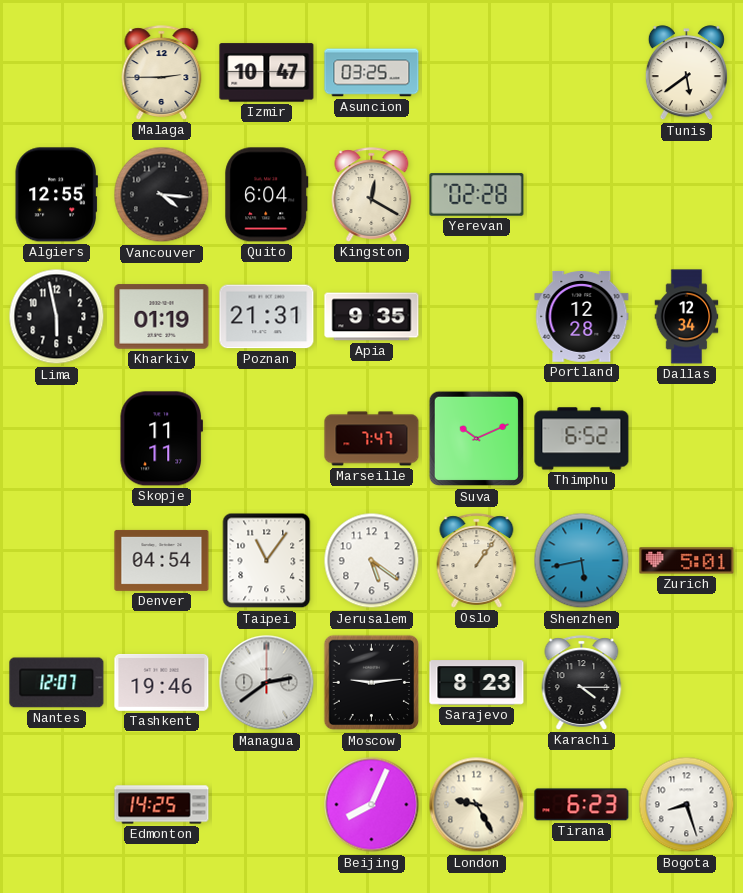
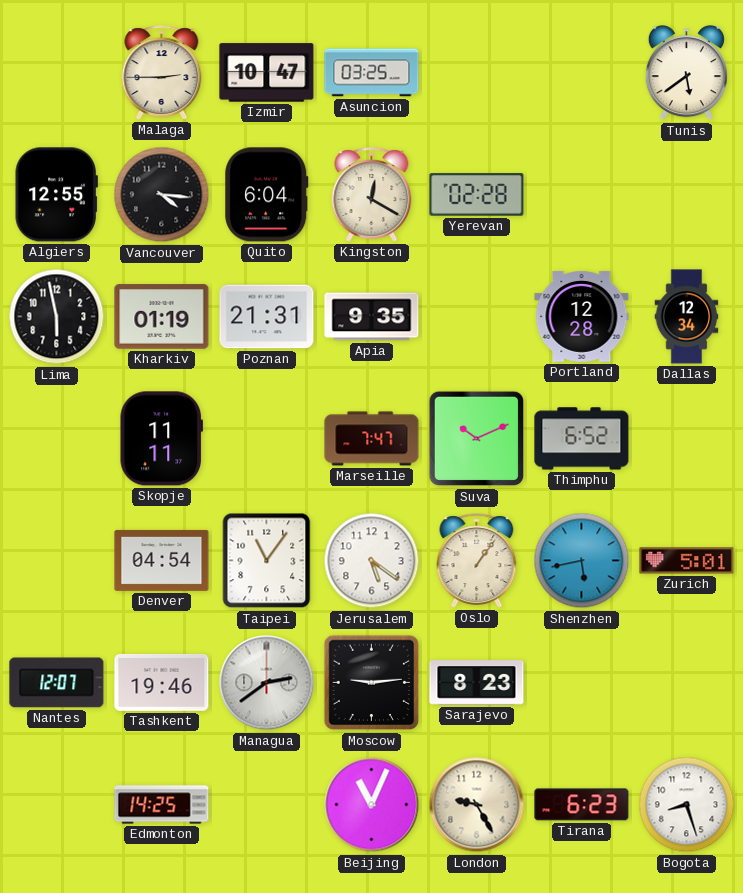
Karachi: 4:15 -> none
Beijing: 8:04 -> 11:04
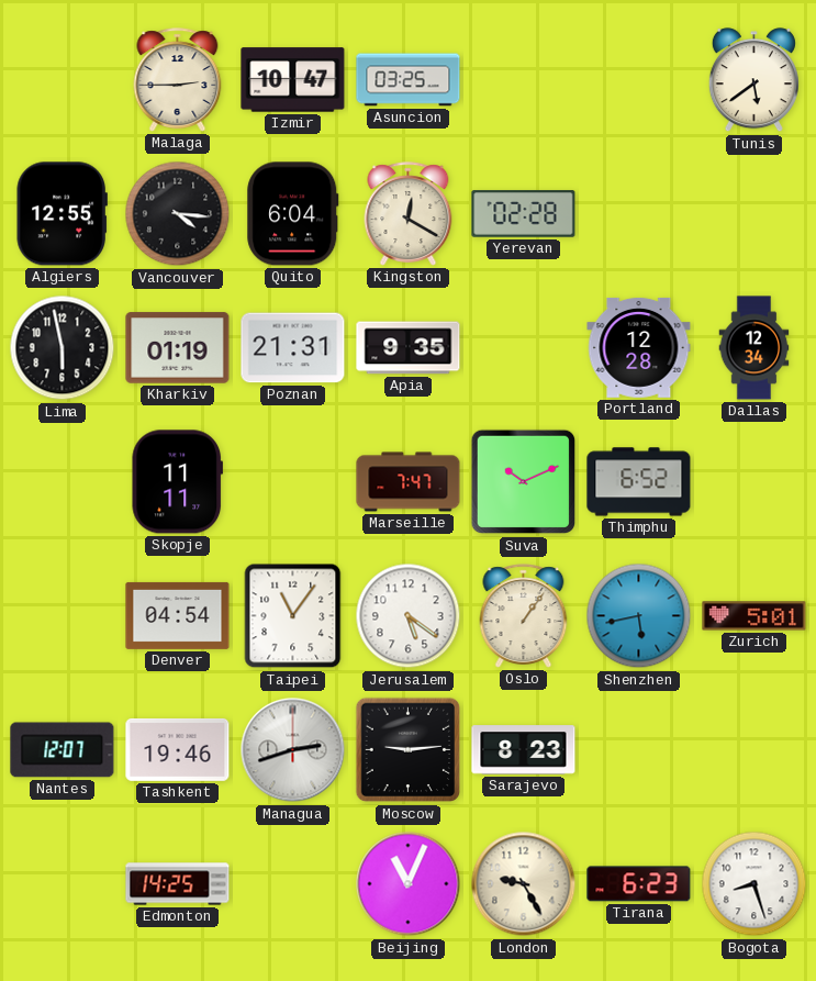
Managua: 2:39 -> 2:42
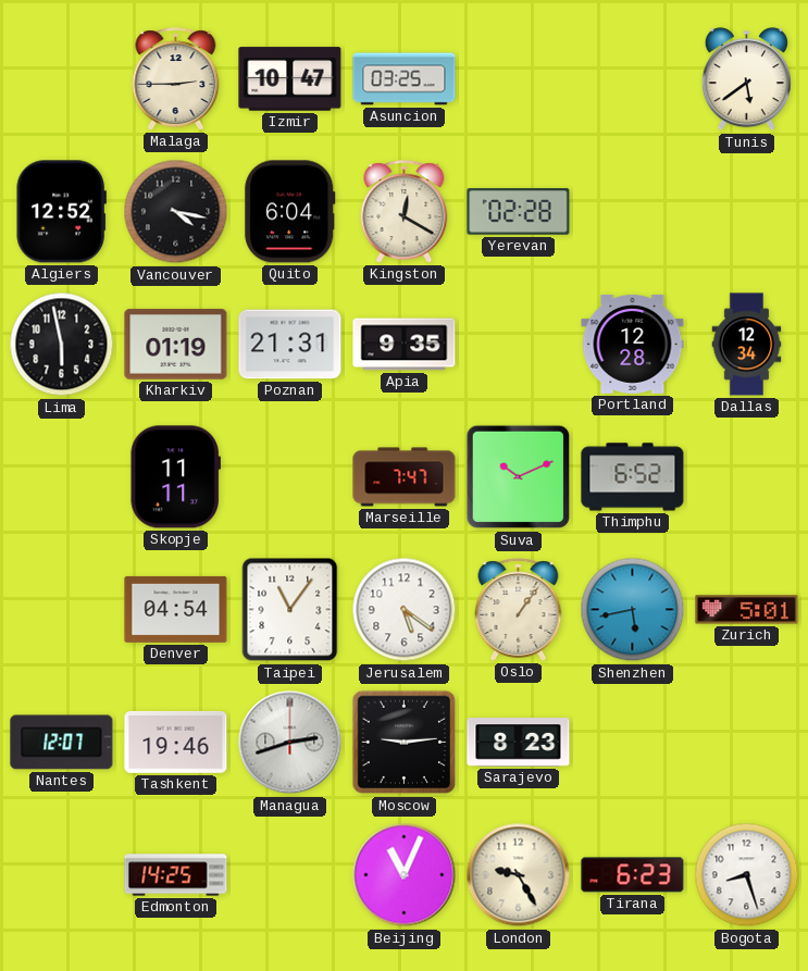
Algiers: 12:55 -> 12:52
Vancouver: 4:16 -> 4:17
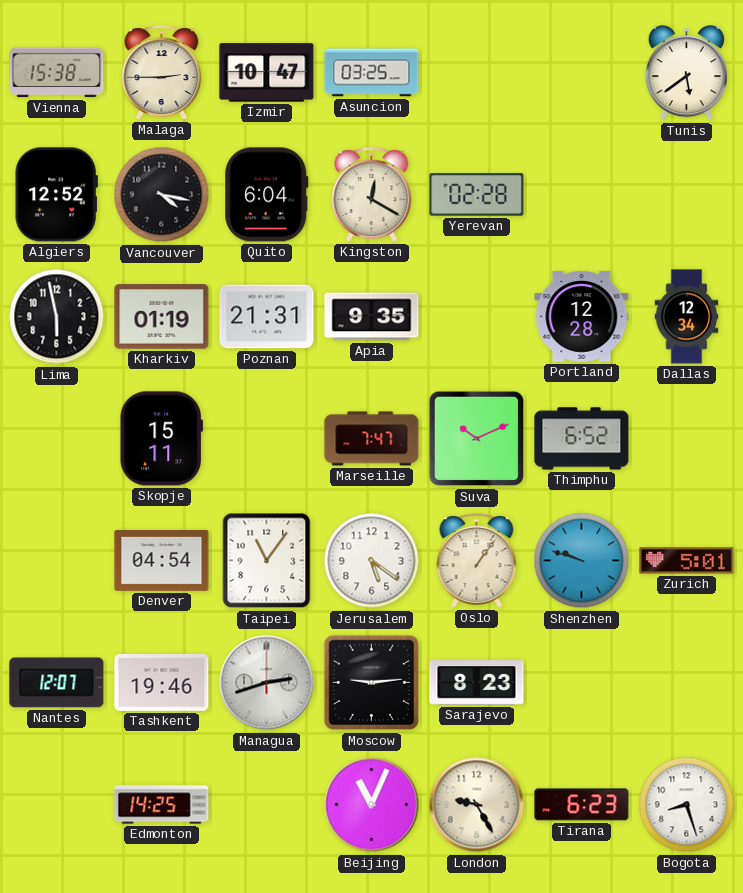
Vienna: none -> 15:38
Skopje: 11:11 -> 15:11
Shenzhen: 5:43 -> 9:48
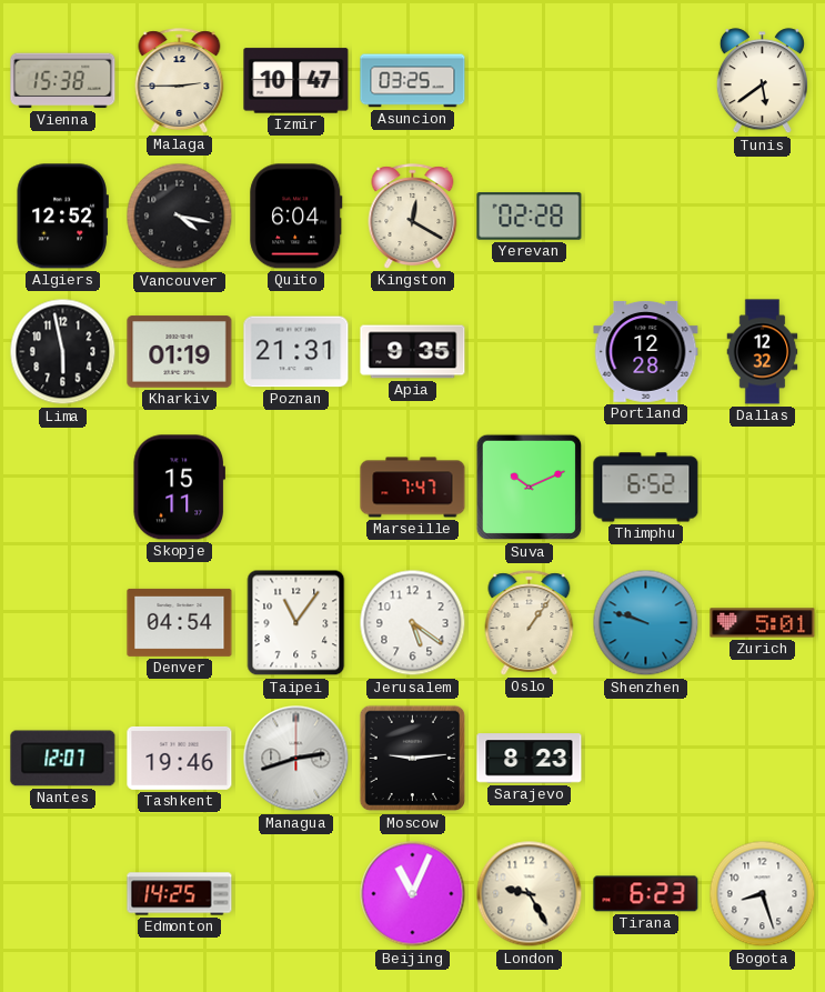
Dallas: 12:34 -> 12:32
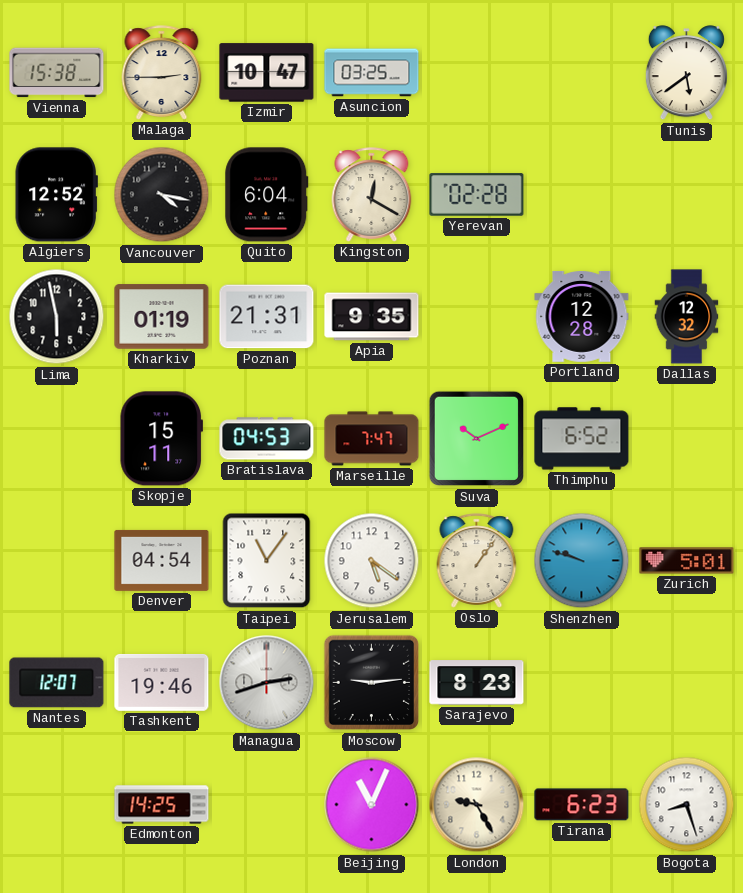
Bratislava: none -> 04:53
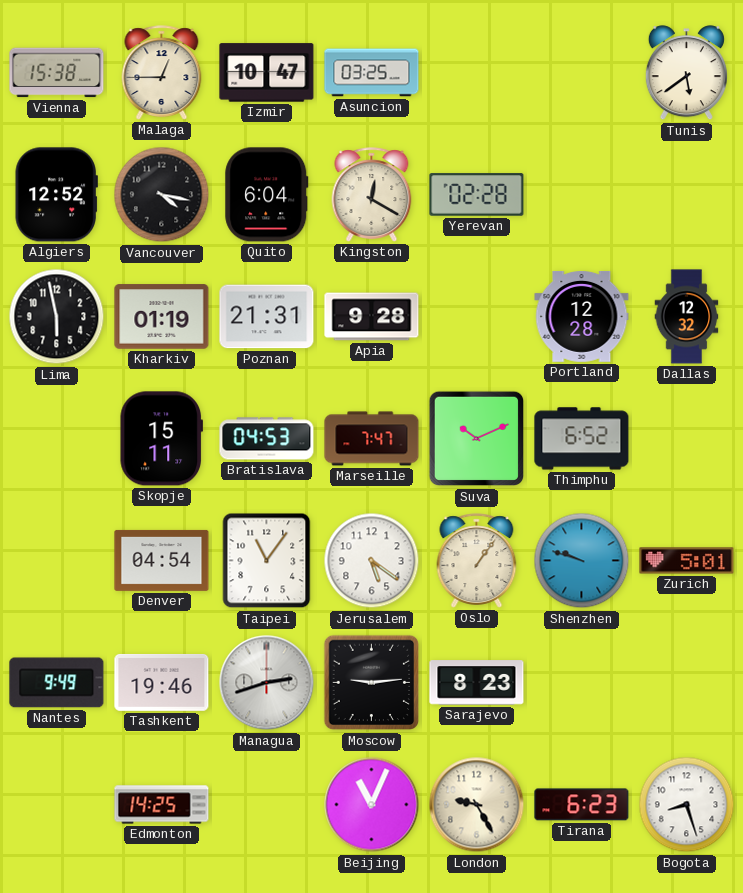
Malaga: 2:45 -> 12:45
Apia: 9:35 -> 9:28
Nantes: 12:07 -> 9:49
